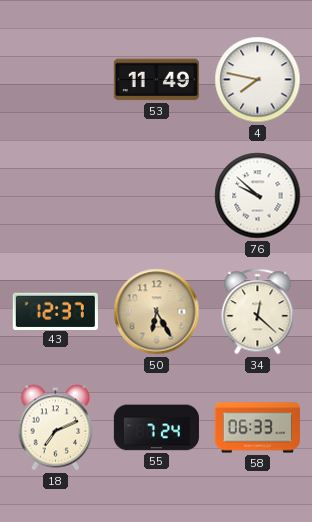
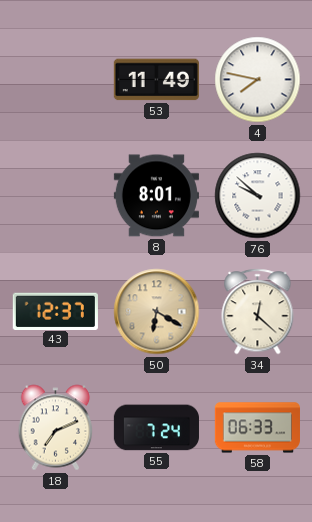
8: none -> 8:01
50: 6:25 -> 6:20
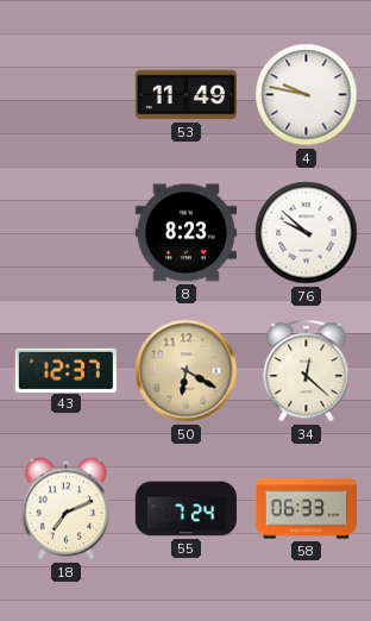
4: 7:47 -> 9:47
8: 8:01 -> 8:23
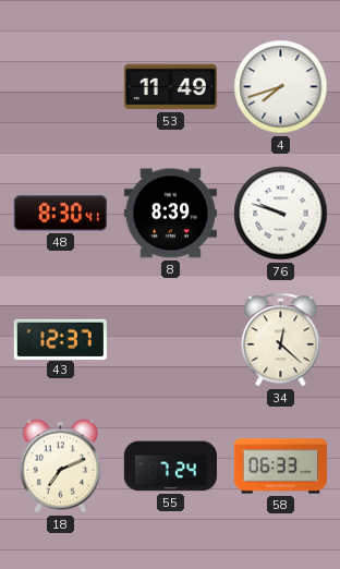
4: 9:47 -> 7:42
48: none -> 8:30
8: 8:23 -> 8:39
76: 9:52 -> 9:48
50: 6:20 -> none
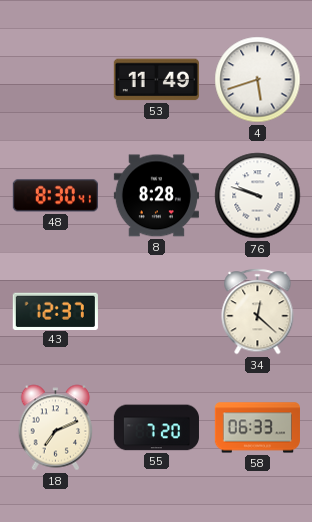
4: 7:42 -> 5:42
8: 8:39 -> 8:28
55: 7:24 -> 7:20
